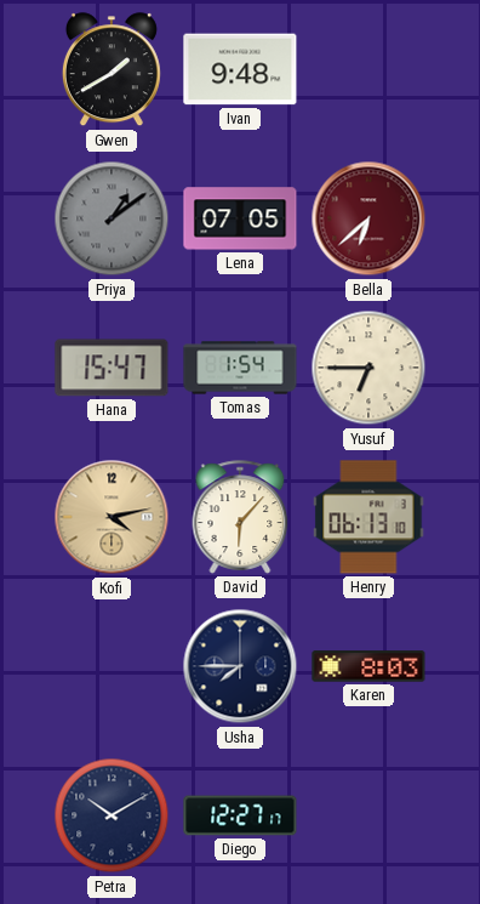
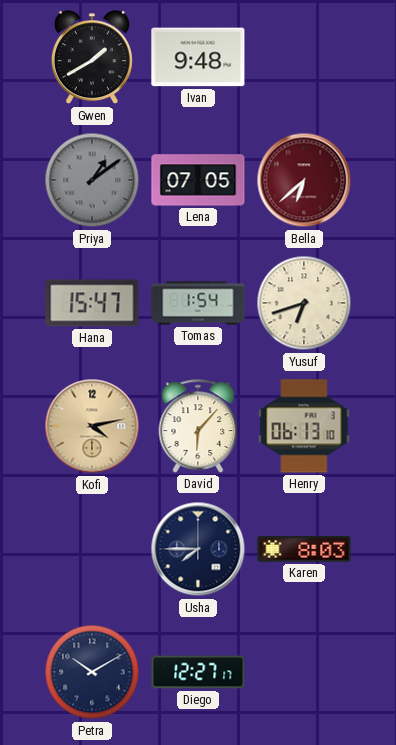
Yusuf: 6:45 -> 6:42
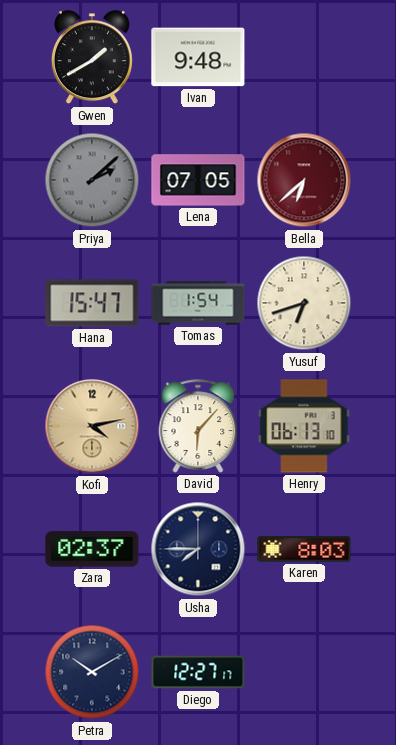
Priya: 1:09 -> 2:08
Zara: none -> 02:37
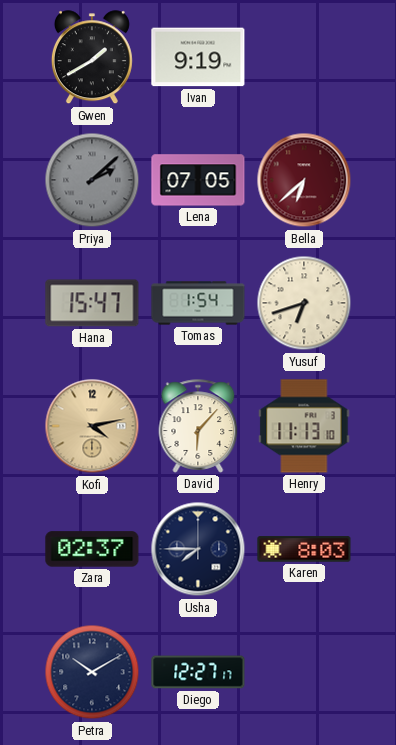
Ivan: 9:48 -> 9:19
Henry: 06:13 -> 11:13
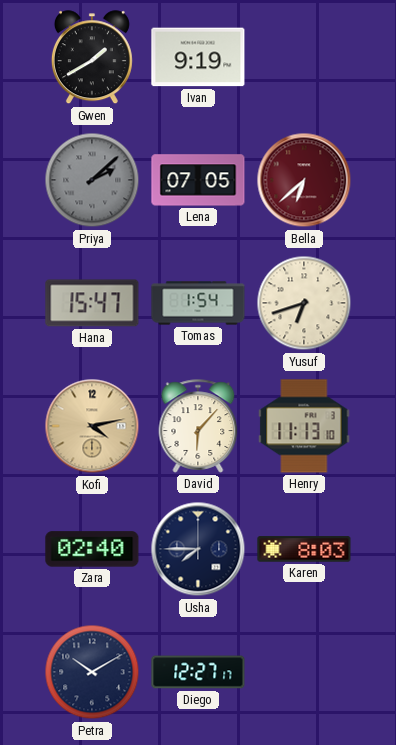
Zara: 02:37 -> 02:40
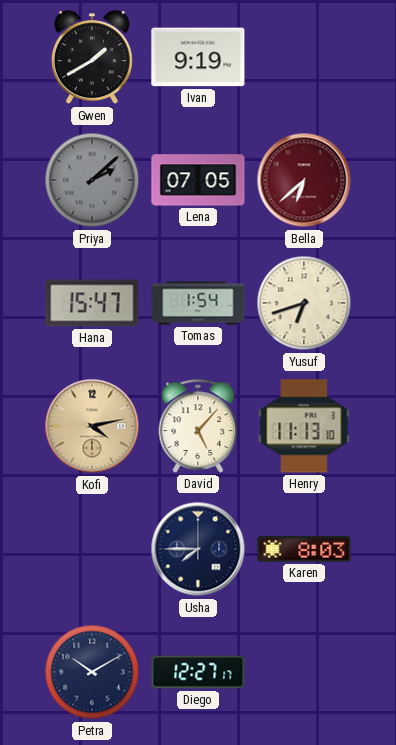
David: 6:07 -> 5:07
Zara: 02:40 -> none
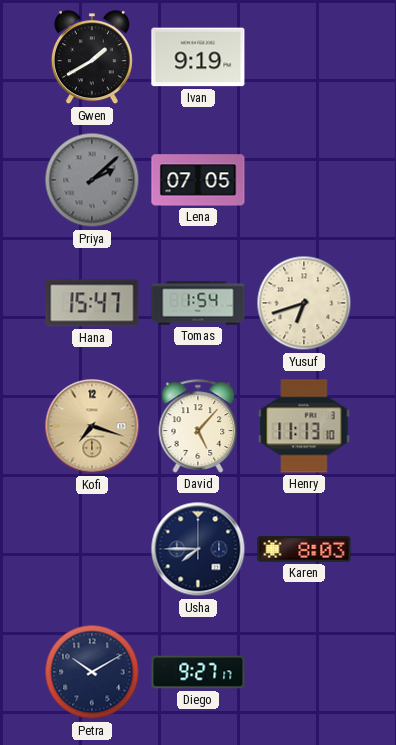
Bella: 6:38 -> none
Kofi: 4:13 -> 7:18
Diego: 12:27 -> 9:27
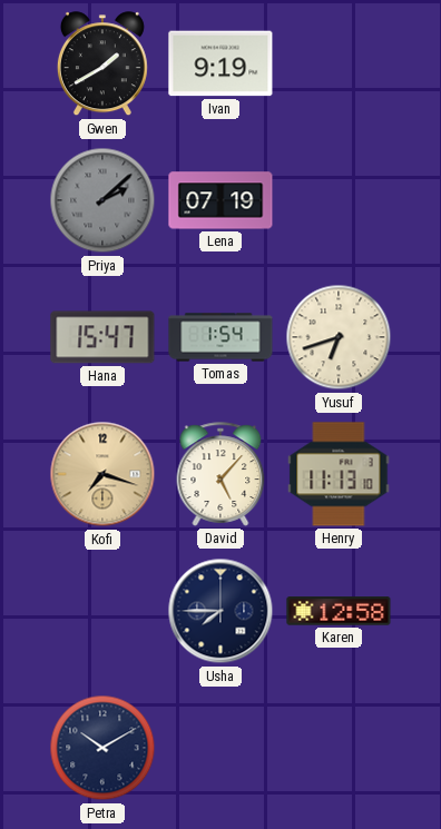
Lena: 07:05 -> 07:19
Karen: 8:03 -> 12:58
Diego: 9:27 -> none
